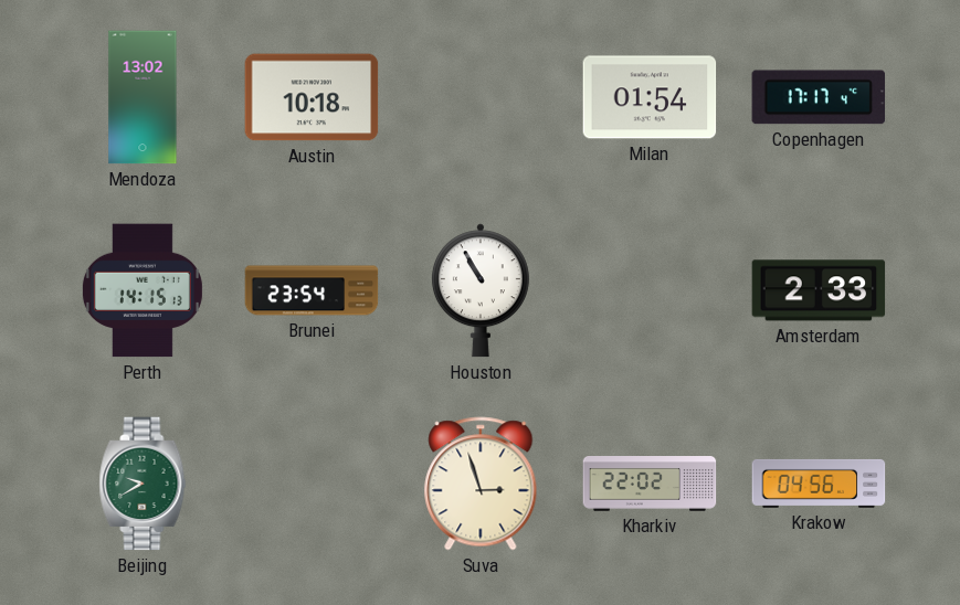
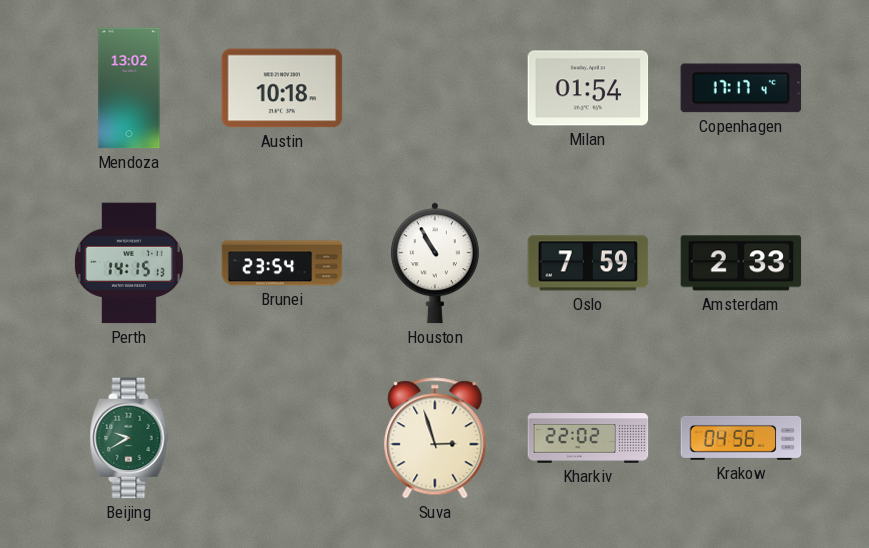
Oslo: none -> 7:59
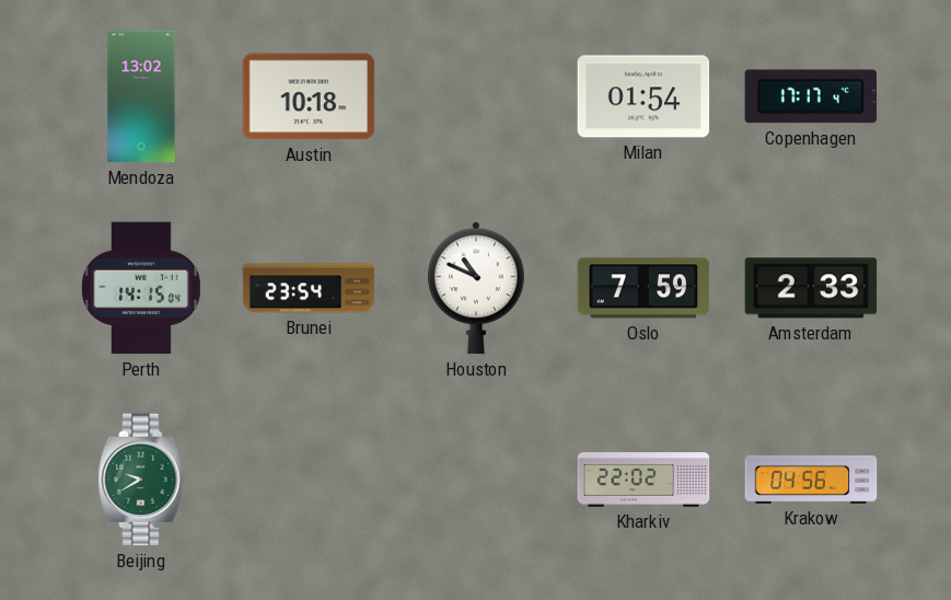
Perth: 14:15:13 -> 14:15:04
Houston: 10:55 -> 10:49
Suva: 2:57 -> none
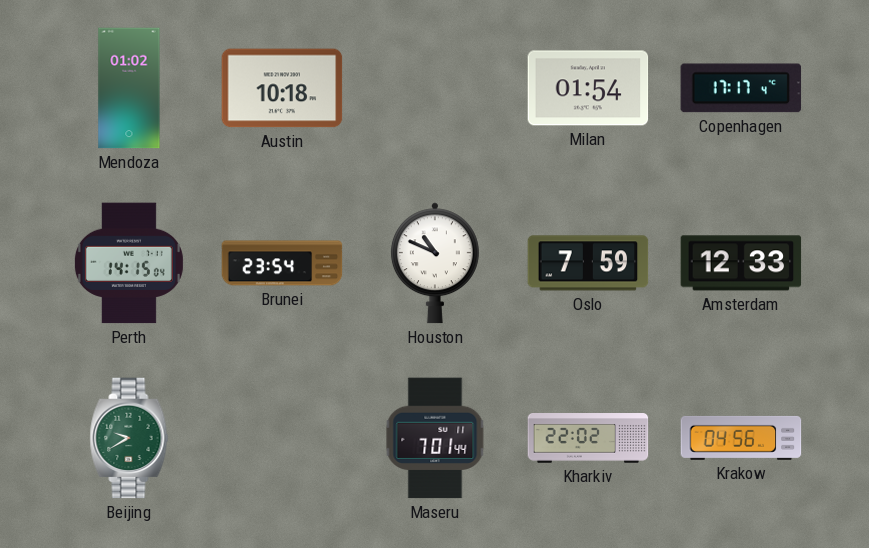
Mendoza: 13:02 -> 01:02
Amsterdam: 2:33 -> 12:33
Maseru: none -> 7:01
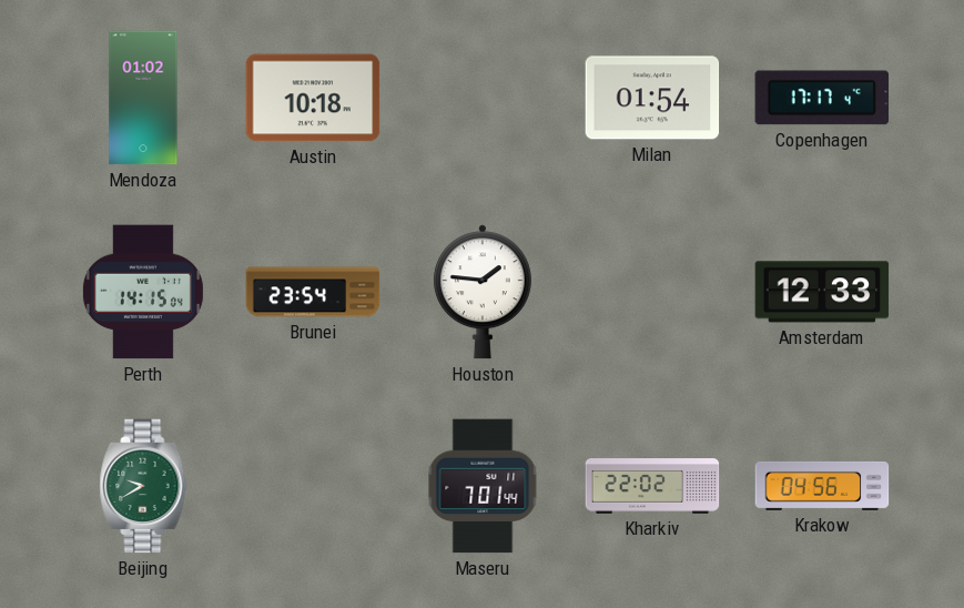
Houston: 10:49 -> 1:46
Oslo: 7:59 -> none
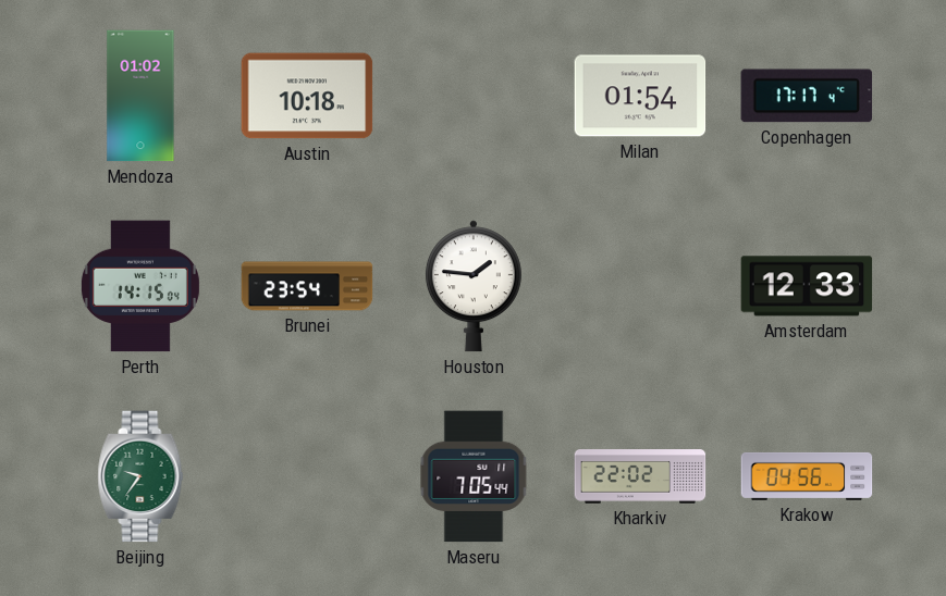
Beijing: 9:40 -> 9:36
Maseru: 7:01 -> 7:05
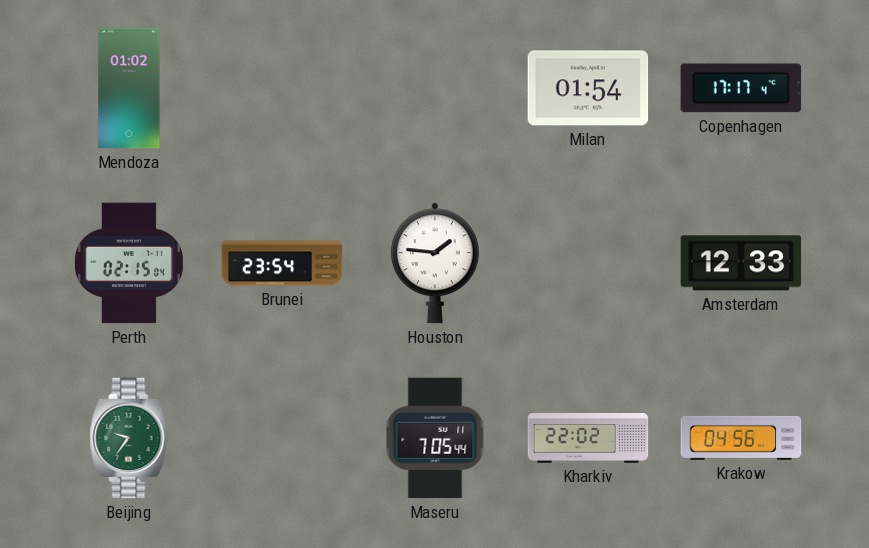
Austin: 10:18 -> none
Perth: 14:15 -> 02:15
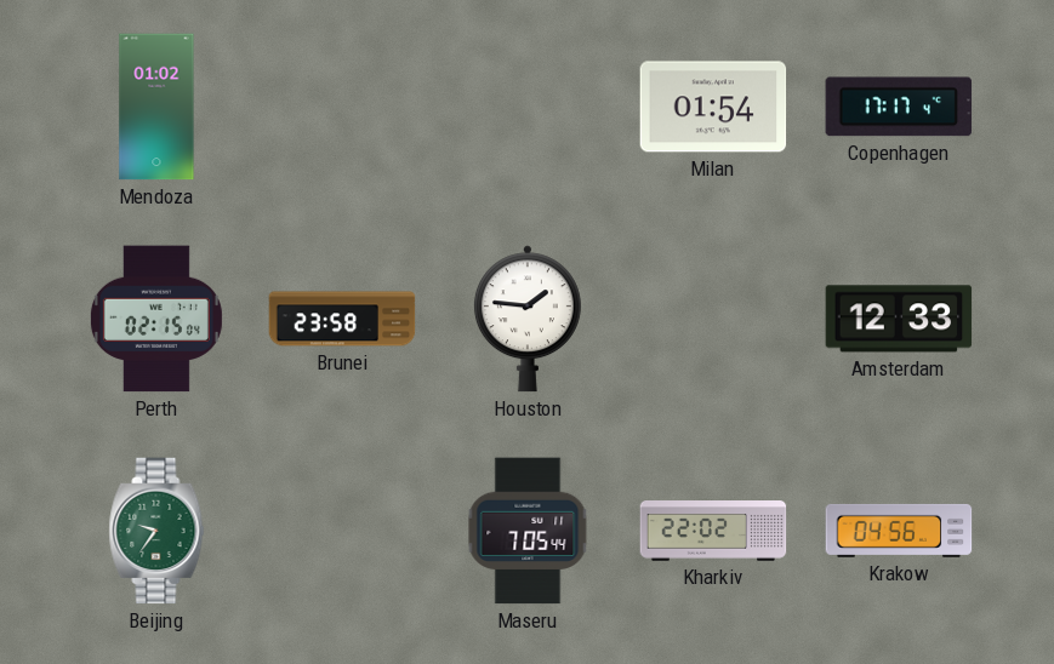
Brunei: 23:54 -> 23:58
